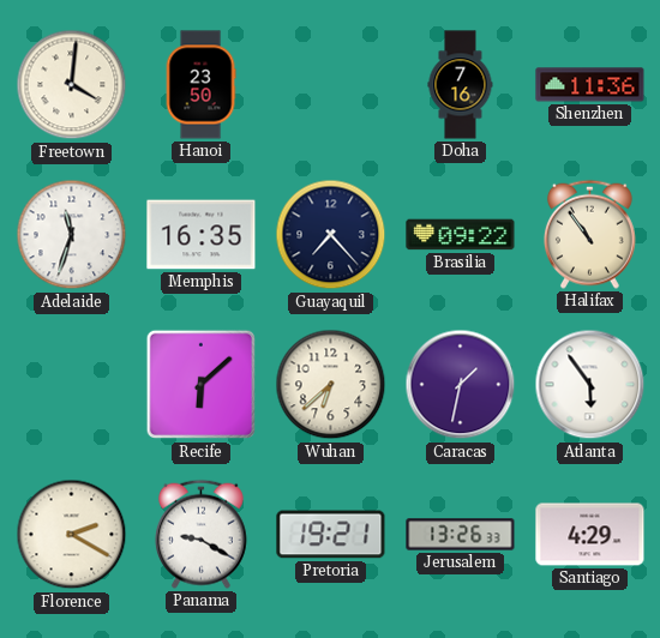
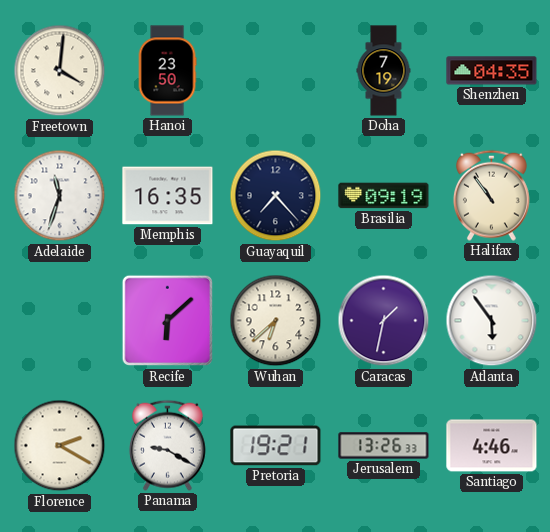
Doha: 7:16 -> 7:19
Shenzhen: 11:36 -> 04:35
Brasilia: 09:22 -> 09:19
Santiago: 4:29 -> 4:46
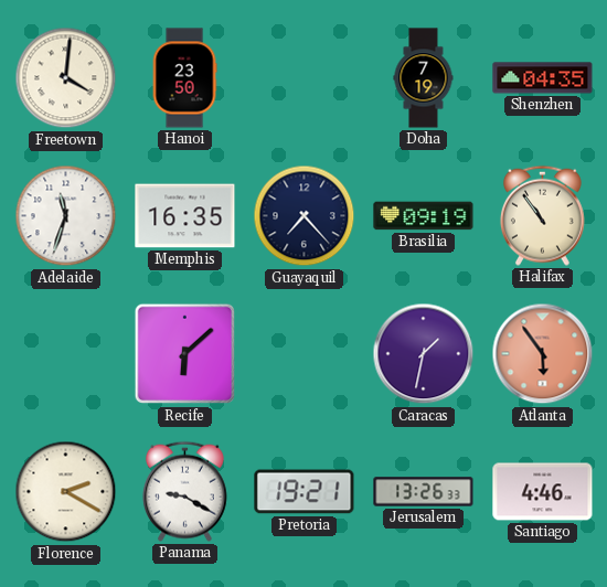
Wuhan: 6:38 -> none
Atlanta dial: white -> salmon
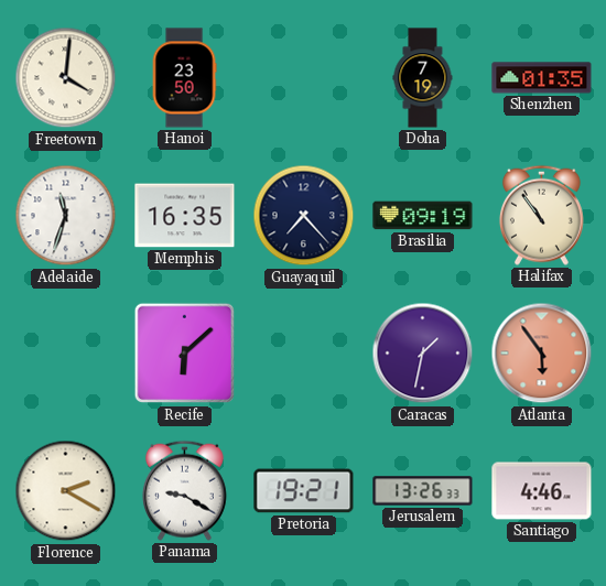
Shenzhen: 04:35 -> 01:35
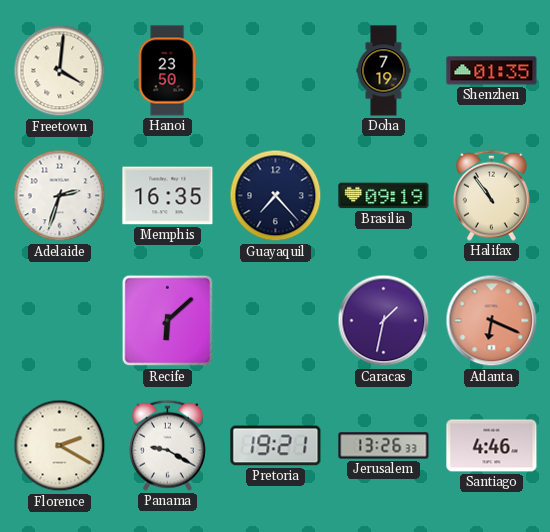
Adelaide: 11:33 -> 2:33
Atlanta: 5:54 -> 6:19
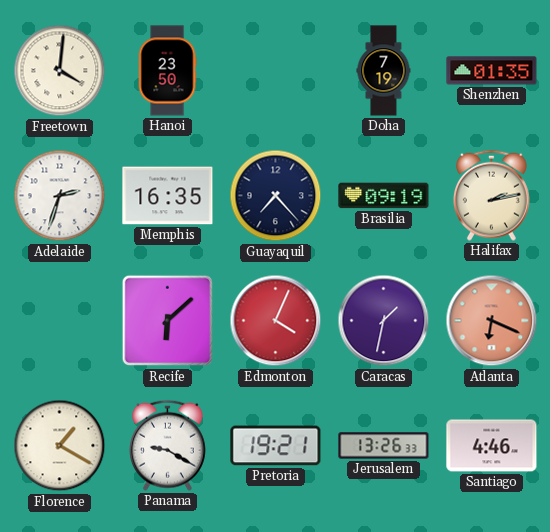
Halifax: 10:54 -> 2:13
Edmonton: none -> 4:04
Florence: 2:20 -> 1:20
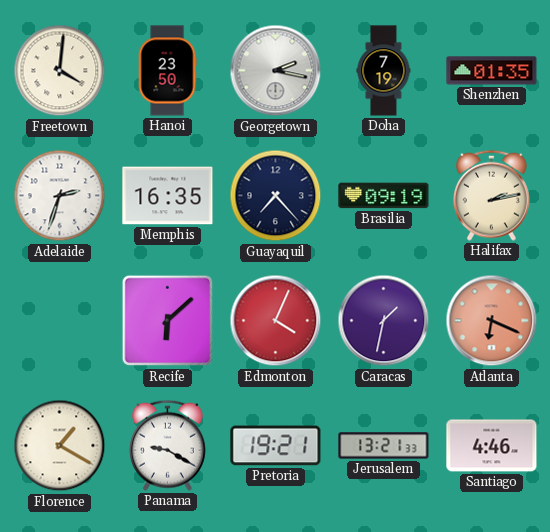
Georgetown: none -> 2:17
Jerusalem: 13:26 -> 13:21
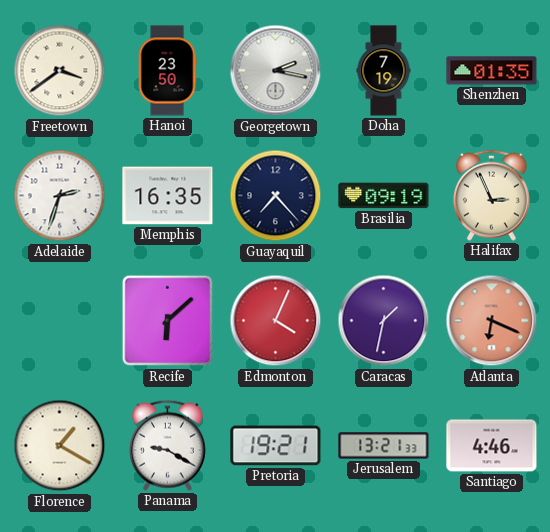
Freetown: 4:01 -> 3:39
Halifax: 2:13 -> 2:56
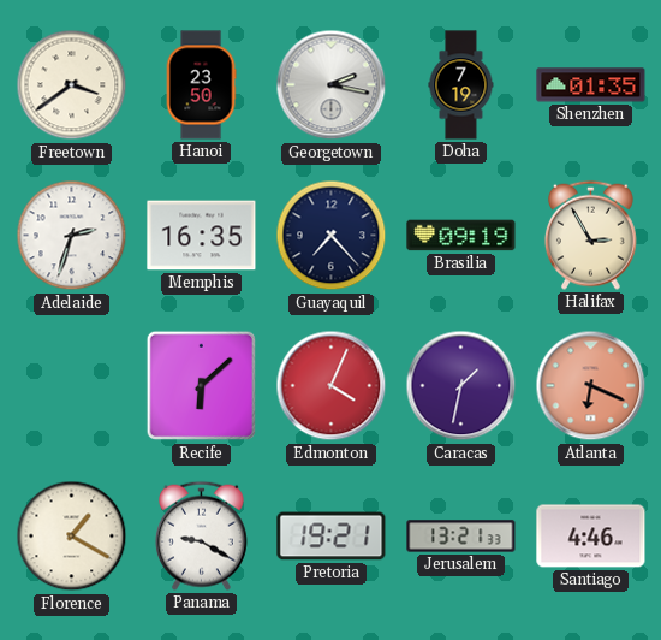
Halifax: 2:56 -> 2:55
